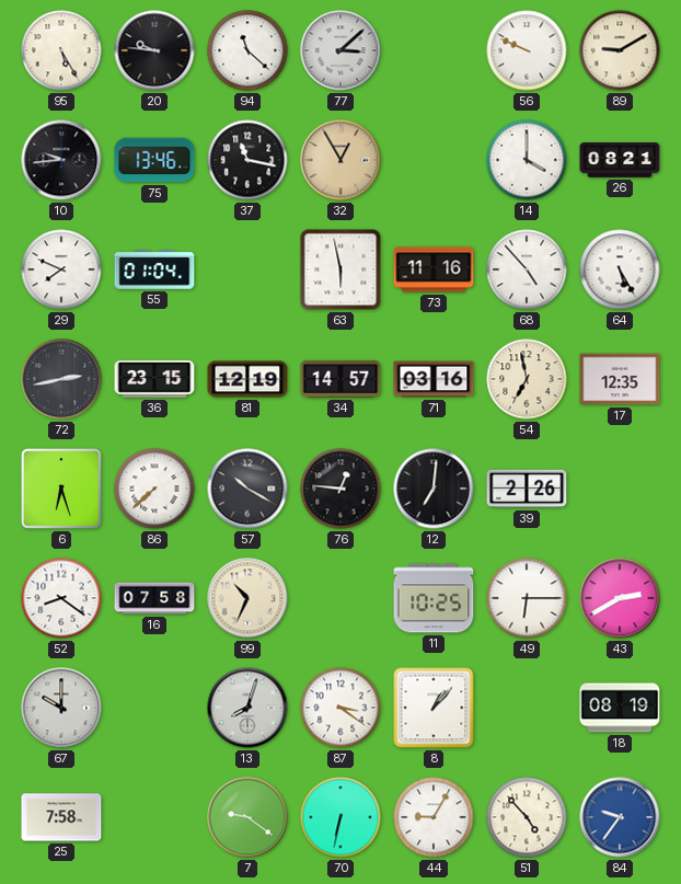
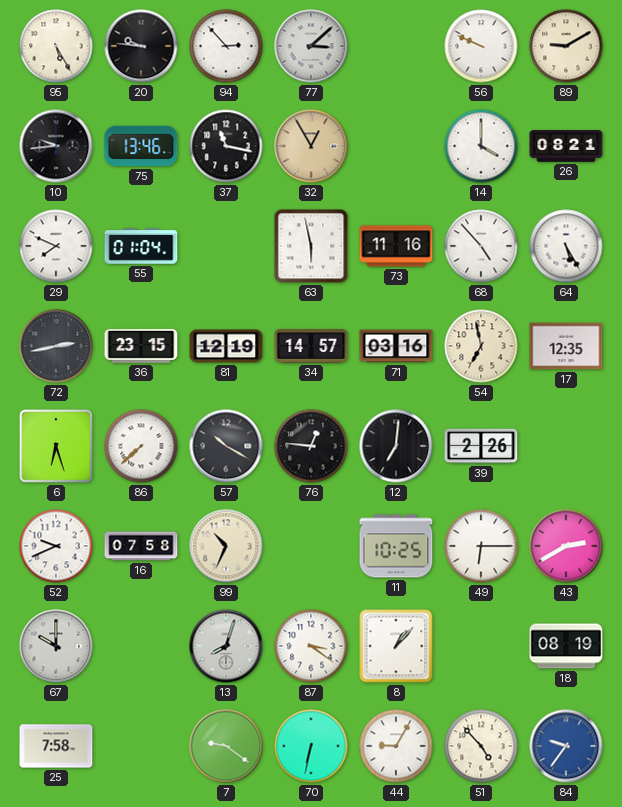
94: 11:22 -> 2:53
52: 8:21 -> 9:41
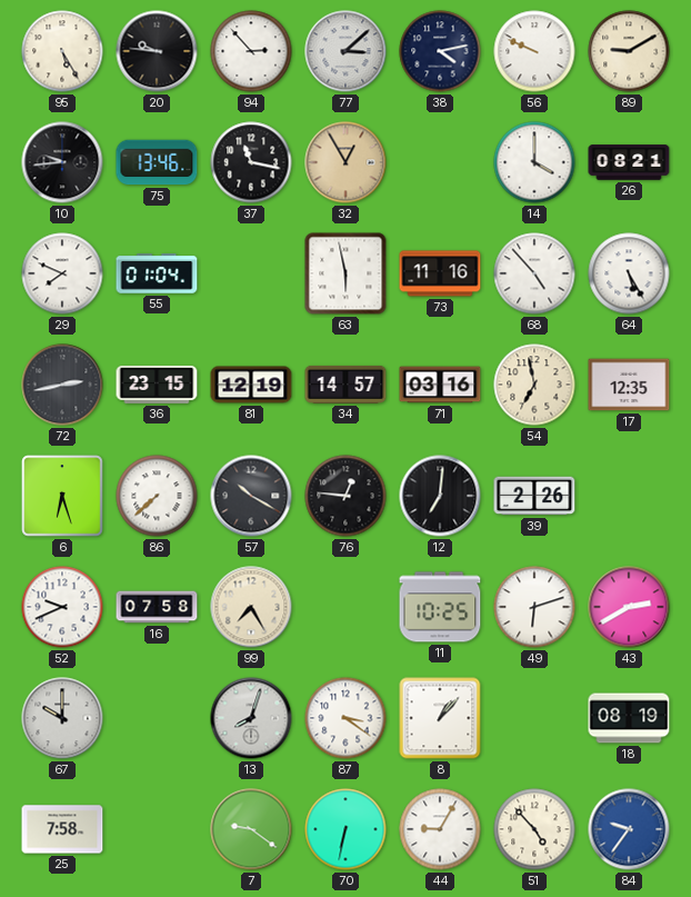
38: none -> 4:13
99: 10:34 -> 7:25
49: 6:15 -> 6:12
